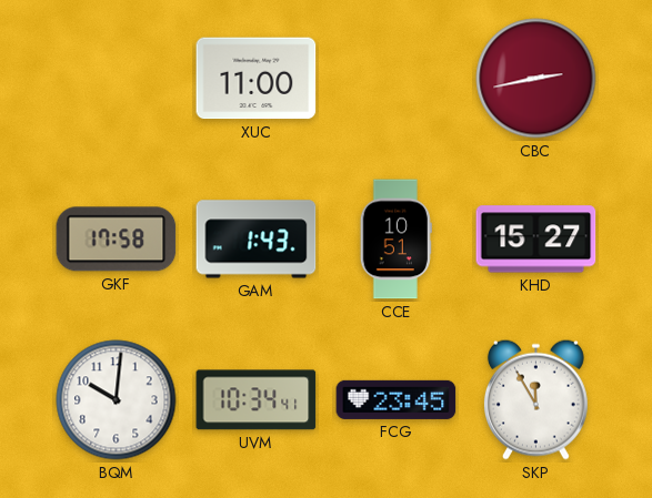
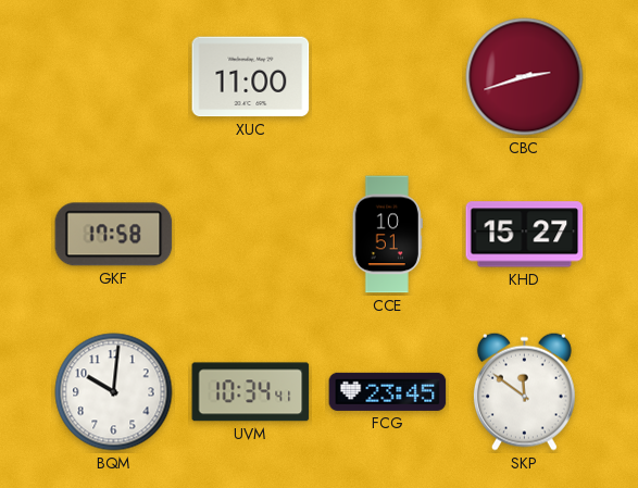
CBC: 2:43 -> 2:42
GAM: 1:43 -> none
SKP: 11:55 -> 11:51
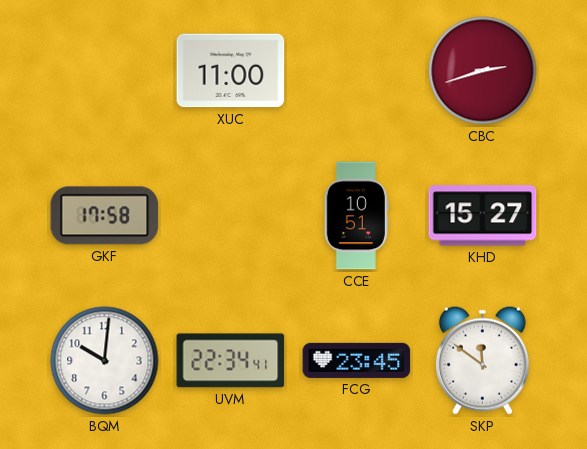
UVM: 10:34 -> 22:34
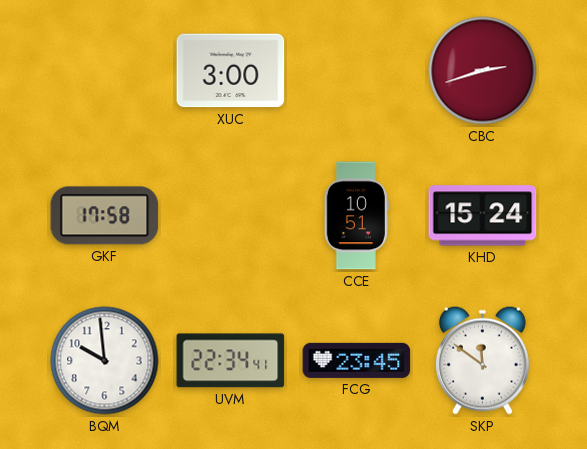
XUC: 11:00 -> 3:00
KHD: 15:27 -> 15:24
BQM: 10:01 -> 9:59
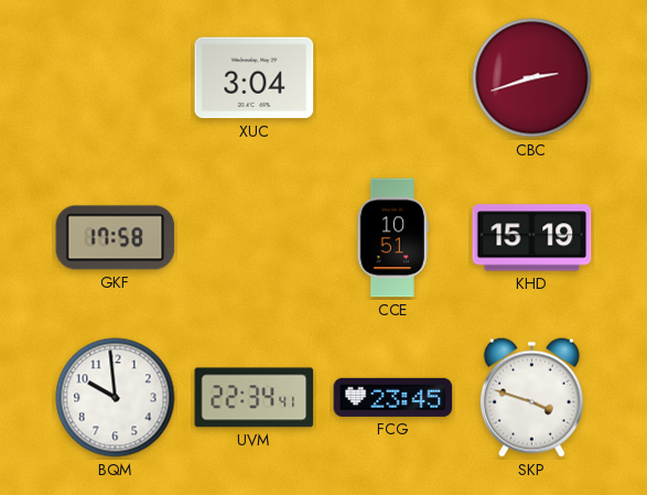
XUC: 3:00 -> 3:04
KHD: 15:24 -> 15:19
SKP: 11:51 -> 3:48
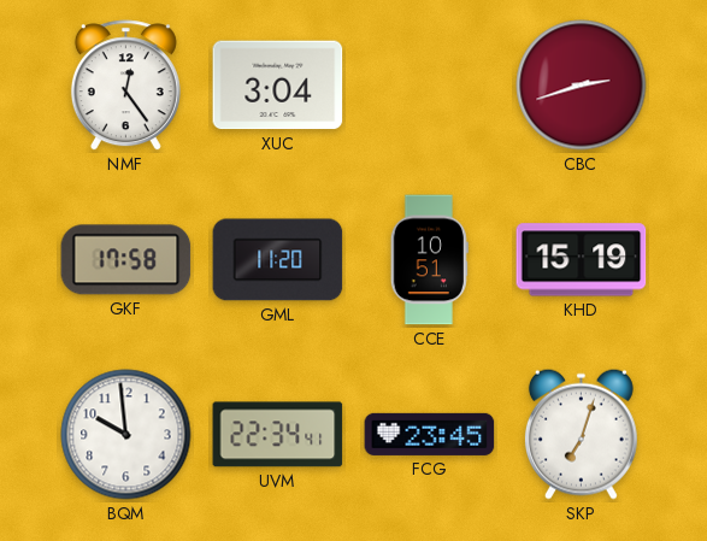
NMF: none -> 12:24
GML: none -> 11:20
SKP: 3:48 -> 7:03
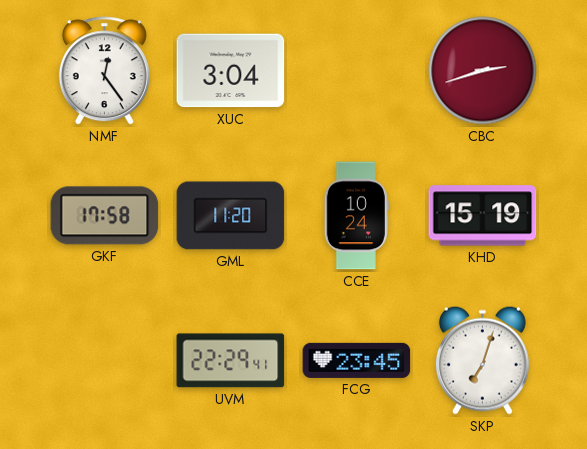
CCE: 10:51 -> 10:24
BQM: 9:59 -> none
UVM: 22:34 -> 22:29
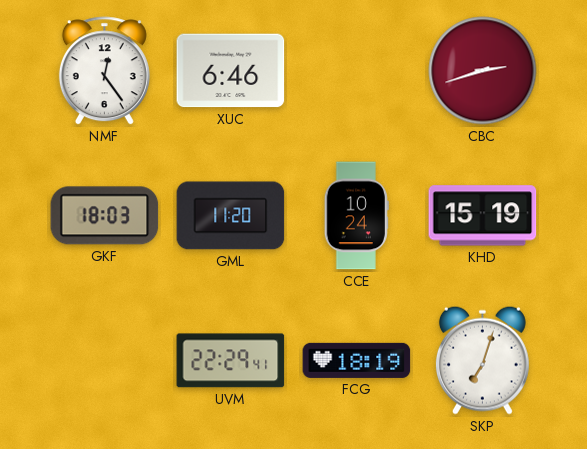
XUC: 3:04 -> 6:46
GKF: 17:58 -> 18:03
FCG: 23:45 -> 18:19
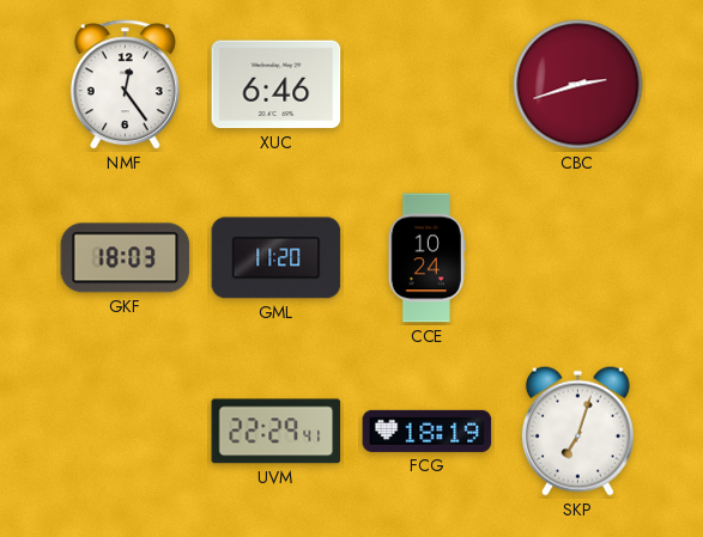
KHD: 15:19 -> none
